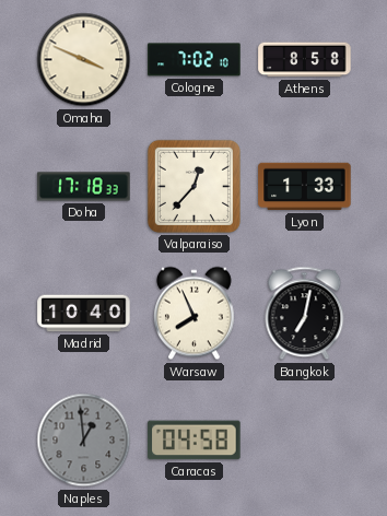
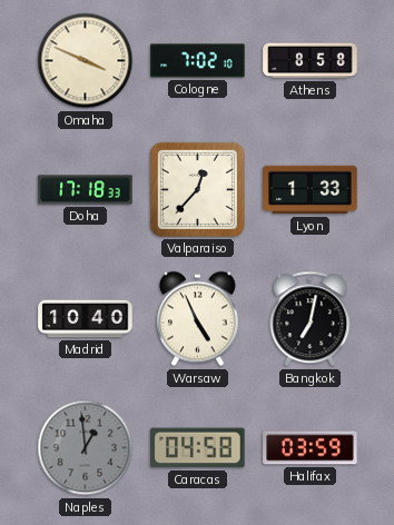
Warsaw: 7:56 -> 4:56
Halifax: none -> 03:59
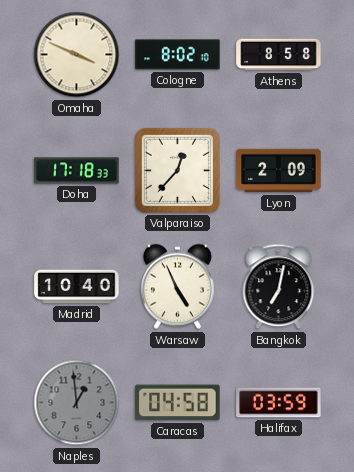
Cologne: 7:02 -> 8:02
Lyon: 1:33 -> 2:09
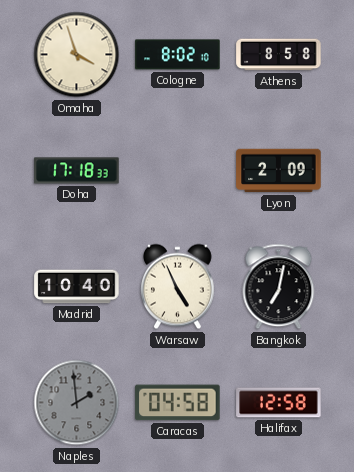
Omaha: 3:49 -> 3:57
Valparaiso: 12:37 -> none
Naples: 12:59 -> 1:59
Halifax: 03:59 -> 12:58
